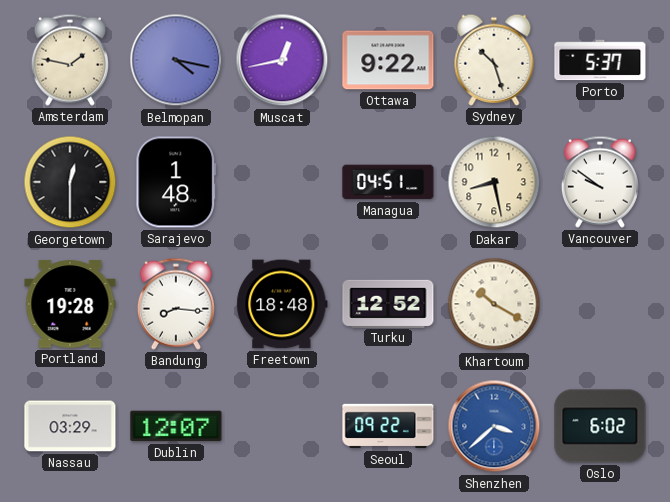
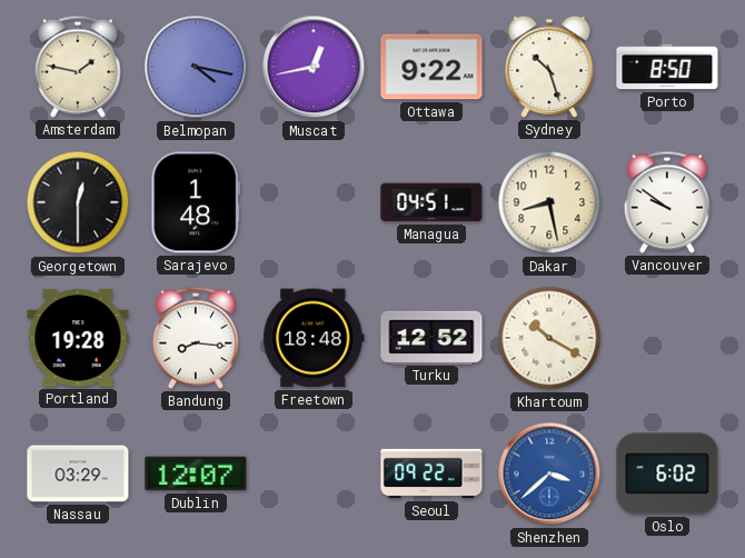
Porto: 5:37 -> 8:50
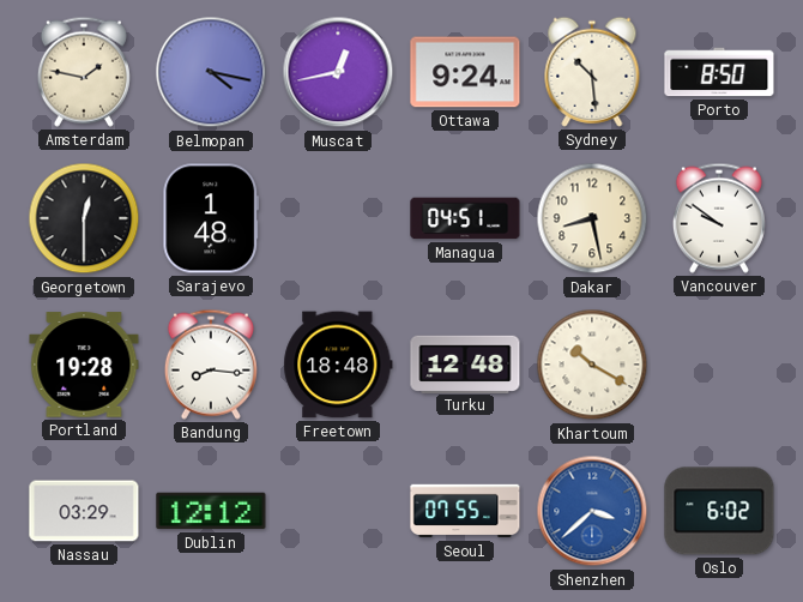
Ottawa: 9:22 -> 9:24
Sydney: 10:27 -> 10:29
Turku: 12:52 -> 12:48
Dublin: 12:07 -> 12:12
Seoul: 09:22 -> 07:55
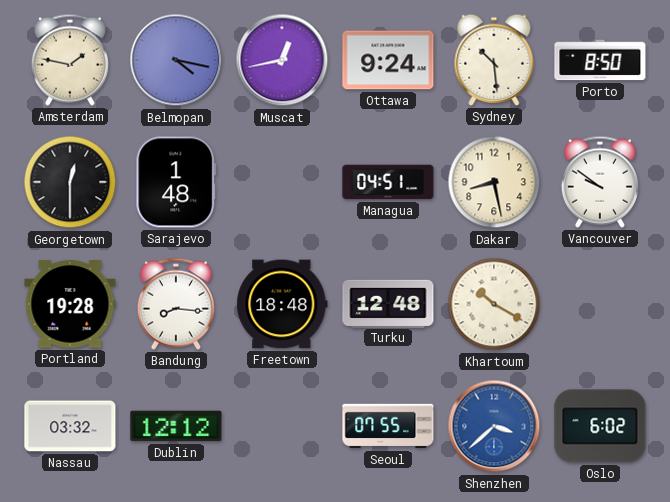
Nassau: 03:29 -> 03:32
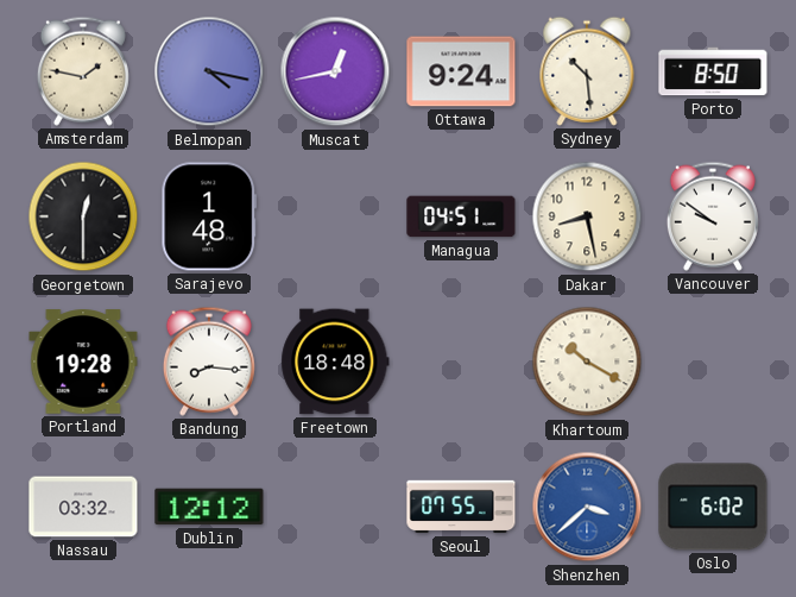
Turku: 12:48 -> none
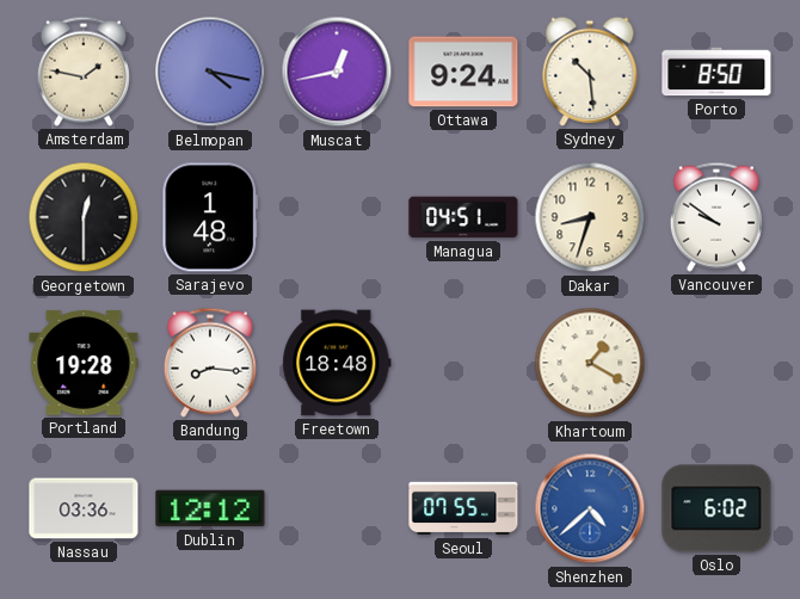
Dakar: 8:28 -> 8:33
Khartoum: 10:20 -> 1:20
Nassau: 03:32 -> 03:36
Shenzhen: 3:38 -> 4:38
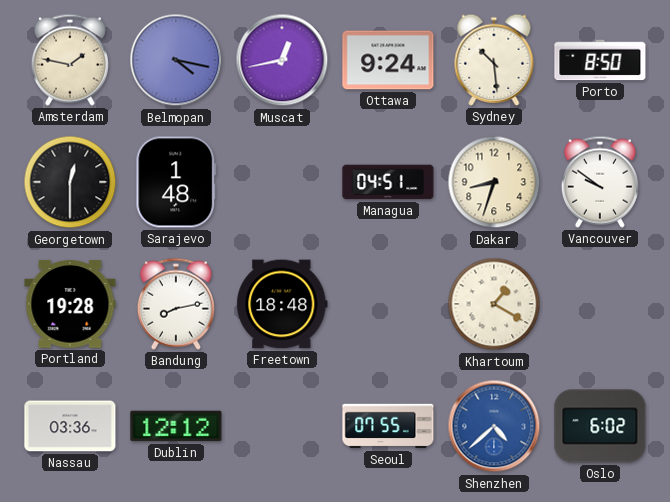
Bandung: 8:16 -> 8:13
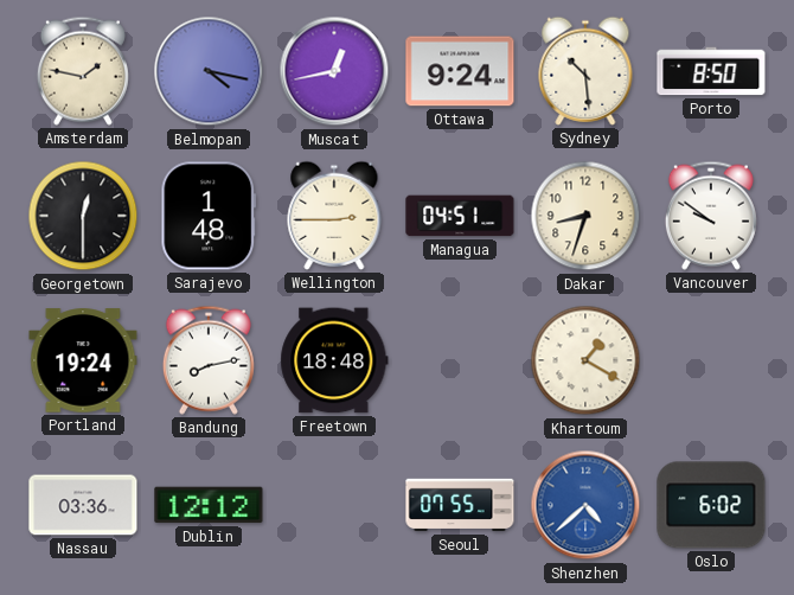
Wellington: none -> 2:45
Portland: 19:28 -> 19:24
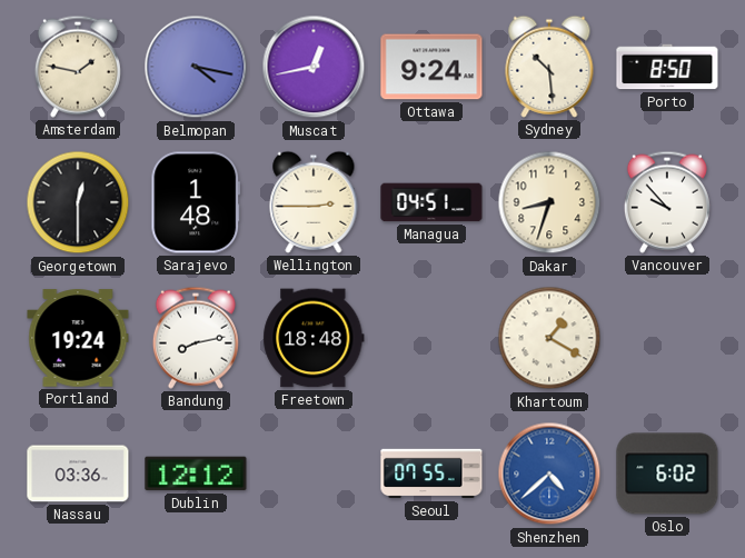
Vancouver: 9:51 -> 9:53
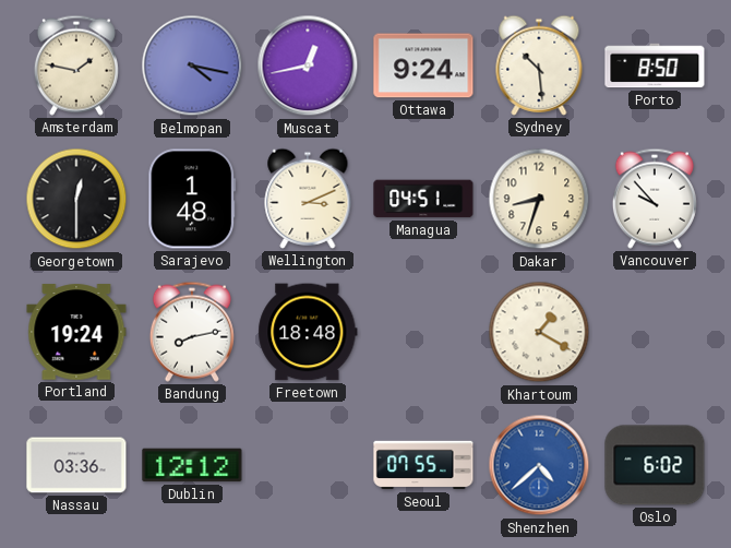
Wellington: 2:45 -> 3:11
